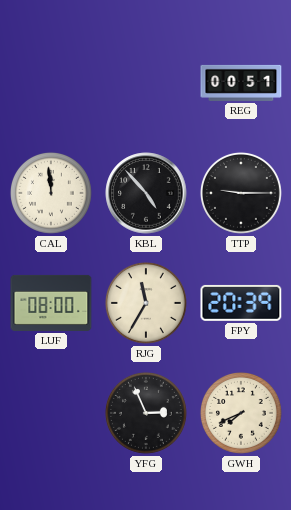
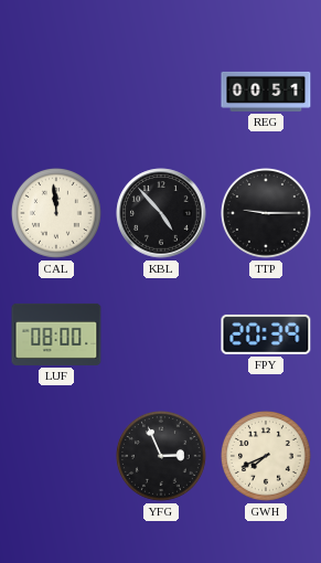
RJG: 11:35 -> none
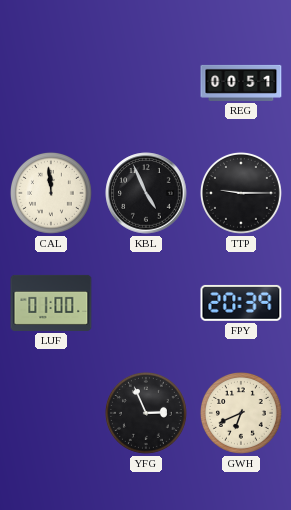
KBL: 4:53 -> 4:56
LUF: 08:00 -> 01:00
GWH: 7:41 -> 6:41
